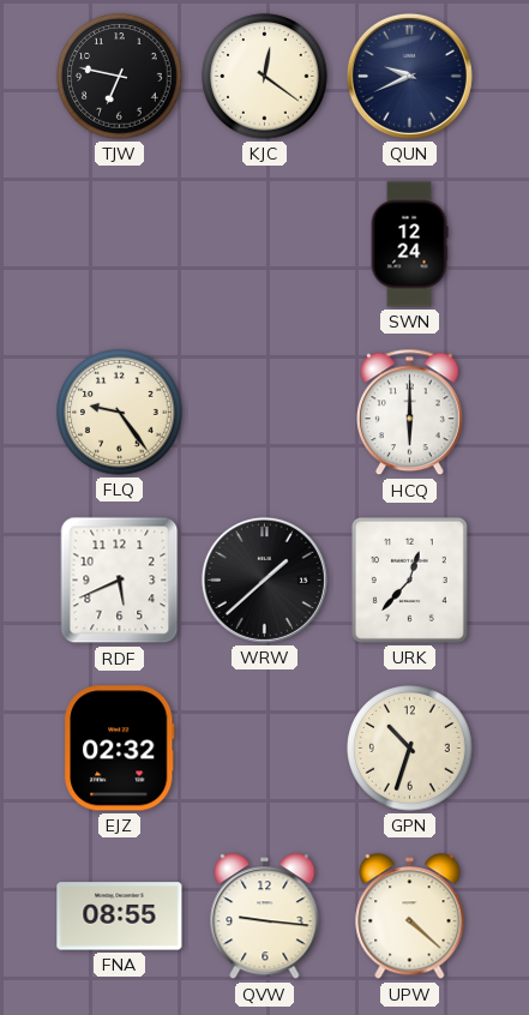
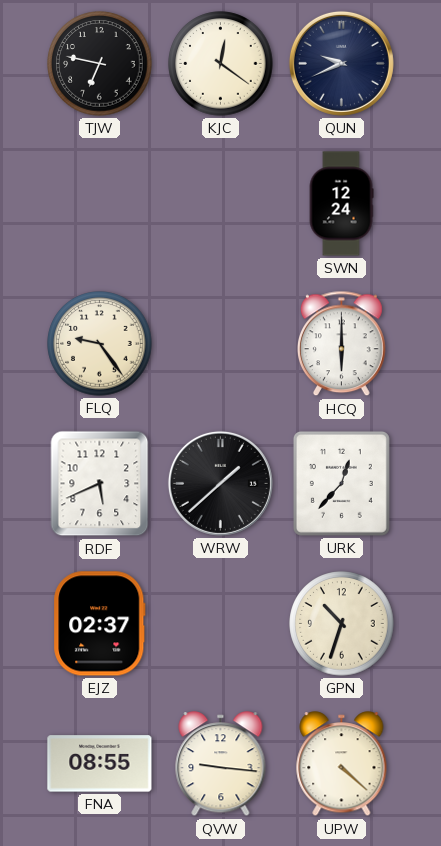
EJZ: 02:32 -> 02:37
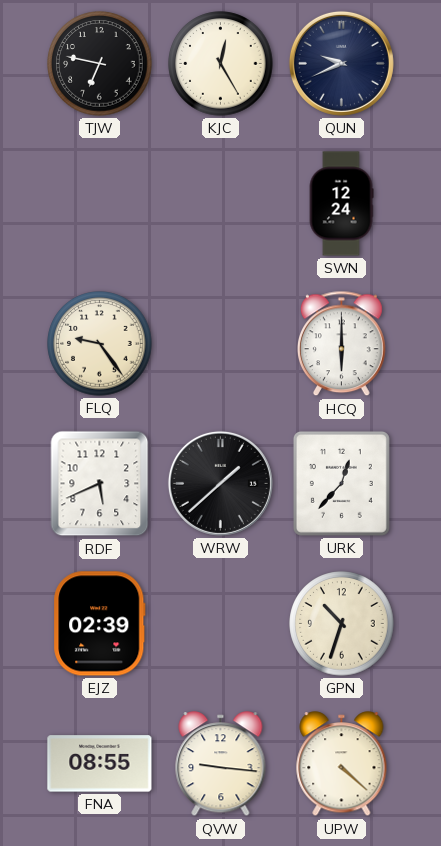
KJC: 12:21 -> 12:25
EJZ: 02:37 -> 02:39
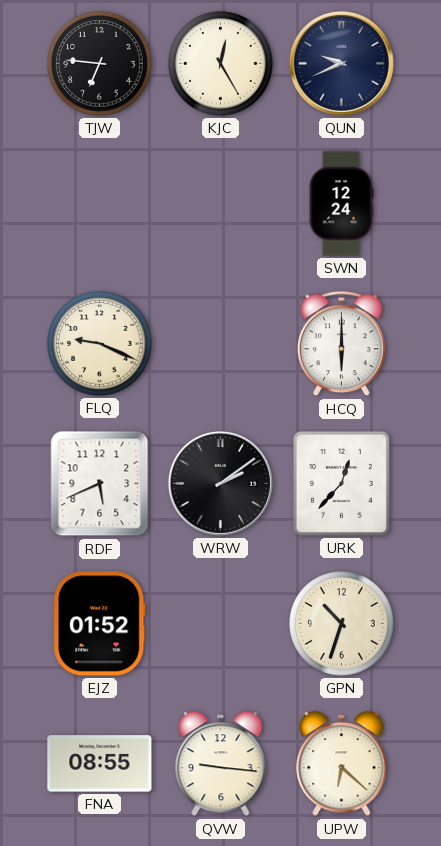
TJW: 6:47 -> 6:46
FLQ: 9:24 -> 9:19
WRW: 1:38 -> 2:09
EJZ: 02:39 -> 01:52
UPW: 4:22 -> 6:22
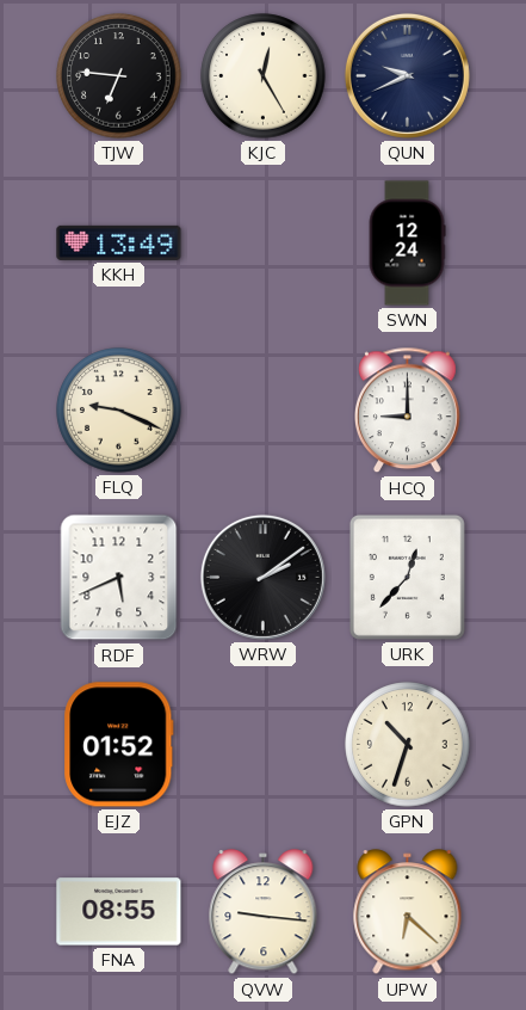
KKH: none -> 13:49
HCQ: 6:00 -> 9:00
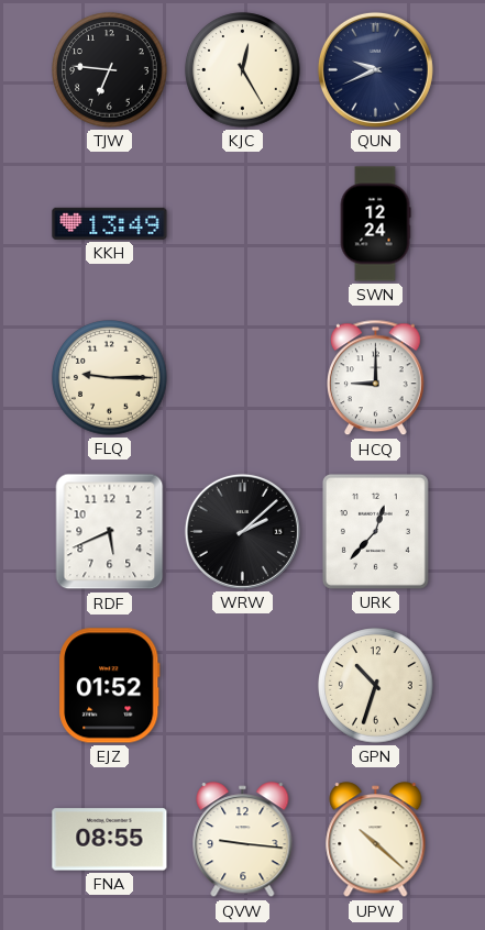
FLQ: 9:19 -> 9:15
WRW: 2:09 -> 2:08
UPW: 6:22 -> 10:22
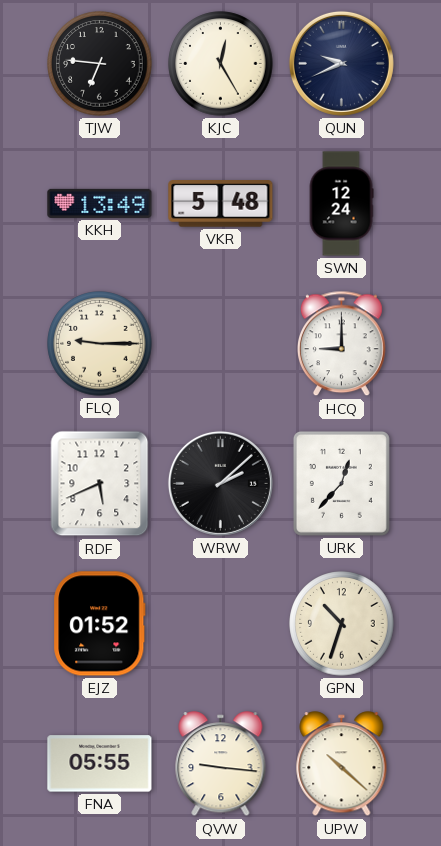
VKR: none -> 5:48
FNA: 08:55 -> 05:55
